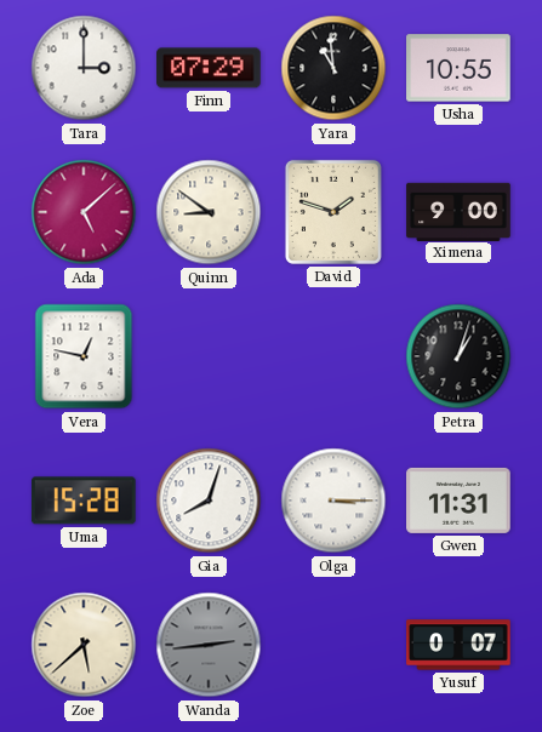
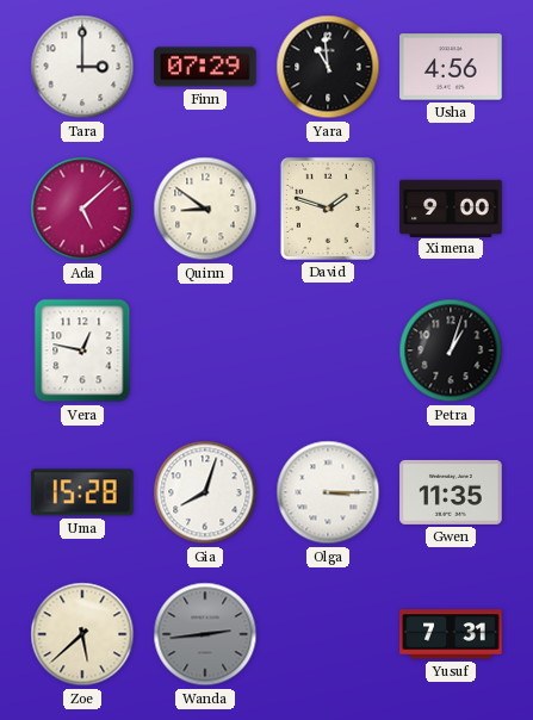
Usha: 10:55 -> 4:56
Gwen: 11:31 -> 11:35
Yusuf: 0:07 -> 7:31
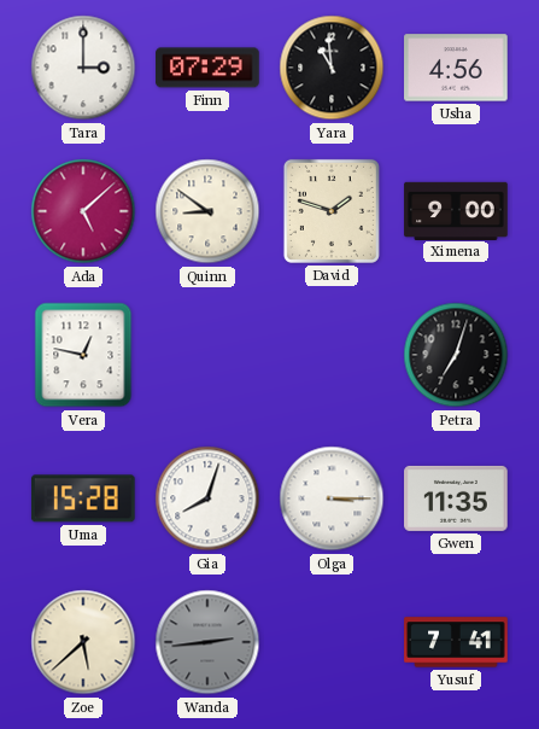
Petra: 1:03 -> 7:03
Yusuf: 7:31 -> 7:41
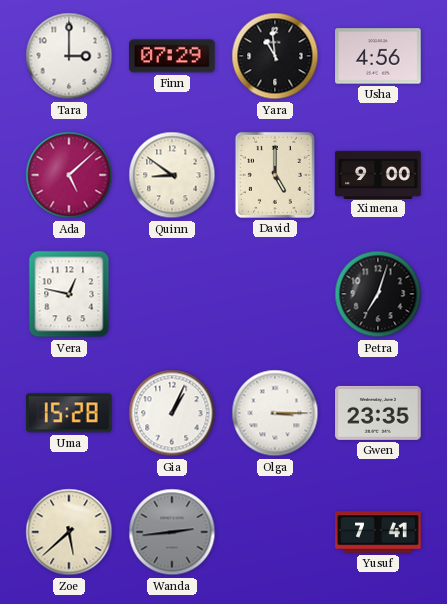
David: 1:48 -> 5:00
Gia: 8:03 -> 1:04
Gwen: 11:35 -> 23:35
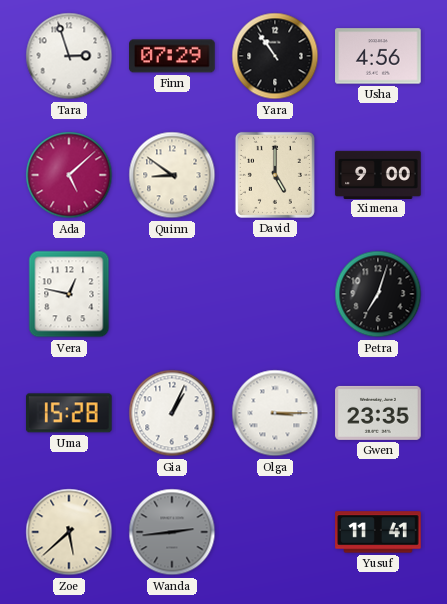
Tara: 3:00 -> 2:57
Yara: 10:59 -> 10:54
Yusuf: 7:41 -> 11:41
